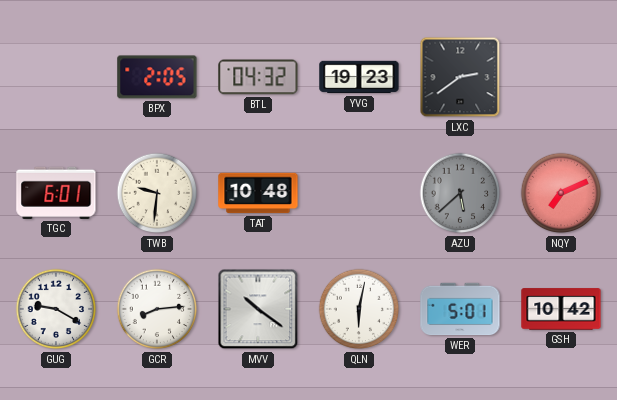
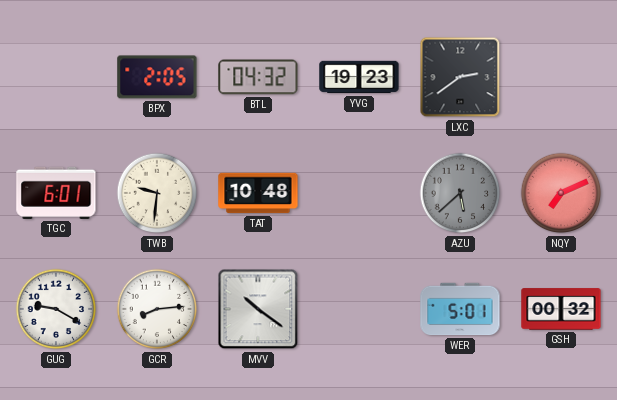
QLN: 6:02 -> none
GSH: 10:42 -> 00:32
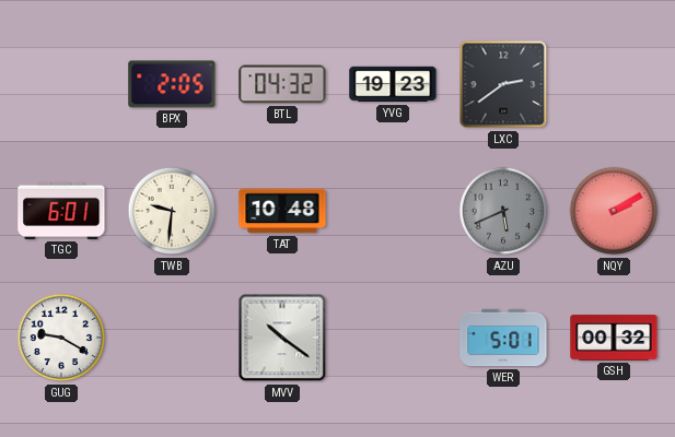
AZU: 5:38 -> 5:41
NQY: 7:11 -> 2:10
GCR: 8:14 -> none
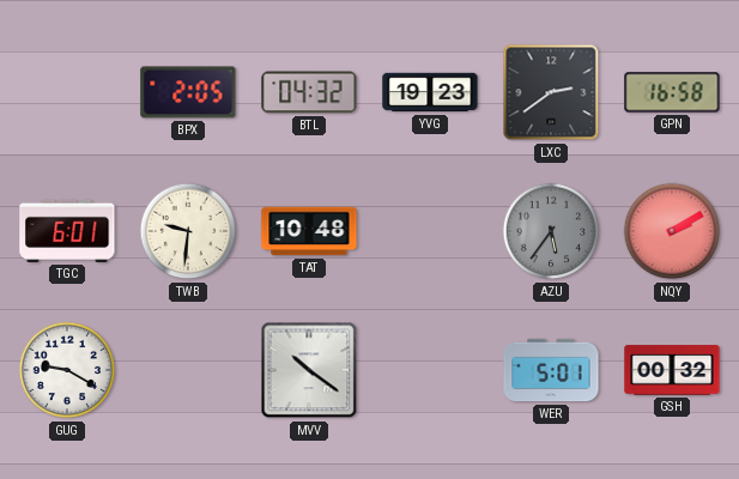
GPN: none -> 16:58
AZU: 5:41 -> 5:36
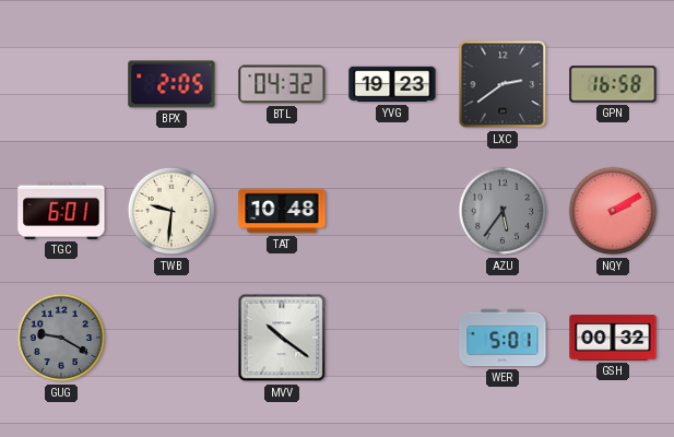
GUG dial: white -> grey
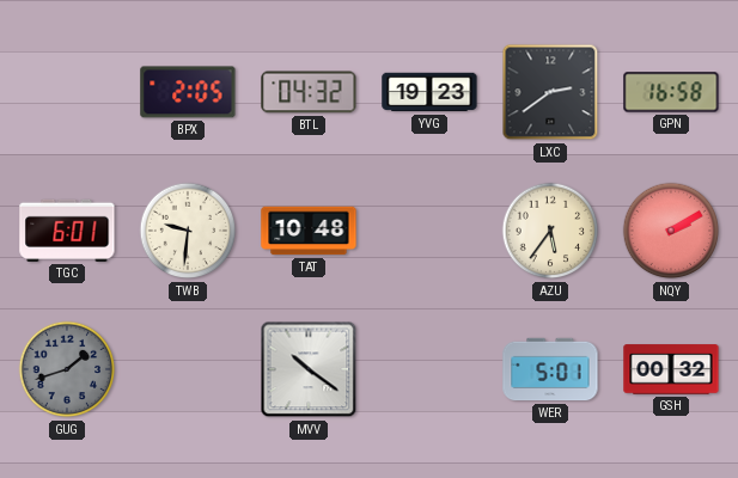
AZU dial: grey -> cream
GUG: 9:20 -> 1:42
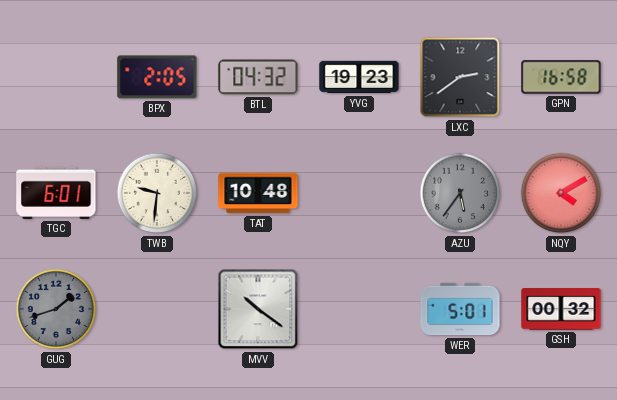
AZU dial: cream -> grey
NQY: 2:10 -> 4:10
